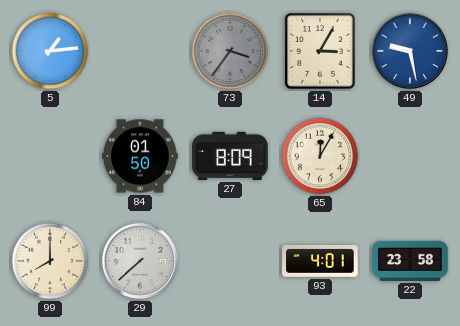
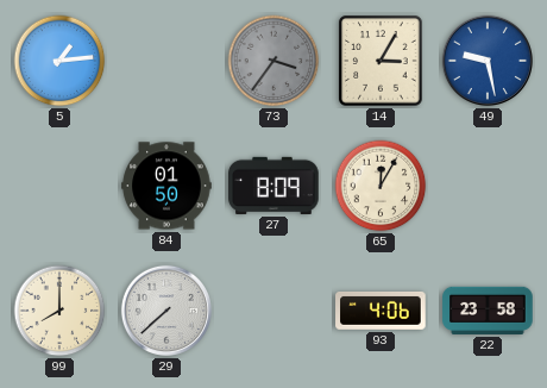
93: 4:01 -> 4:06
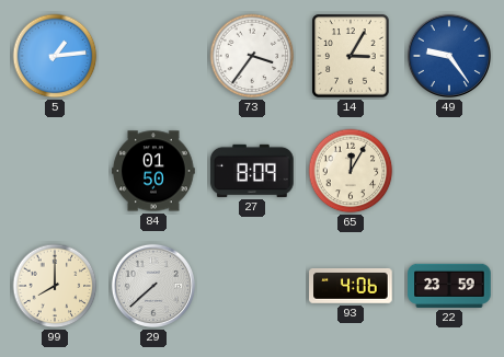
73 dial: grey -> white
49: 9:28 -> 9:24
22: 23:58 -> 23:59
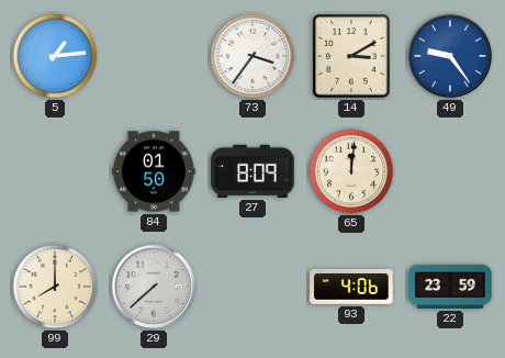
14: 3:05 -> 3:10
65: 12:05 -> 12:01
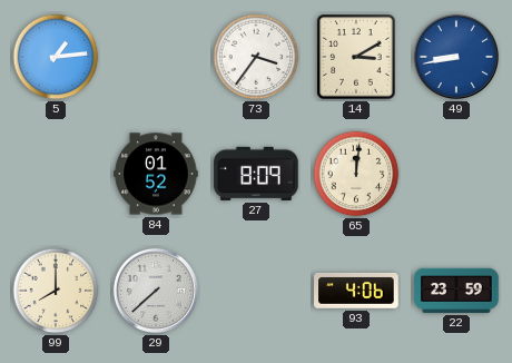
49: 9:24 -> 8:43
84: 01:50 -> 01:52
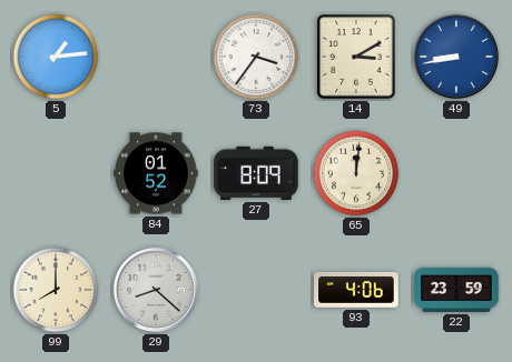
29: 7:38 -> 8:22
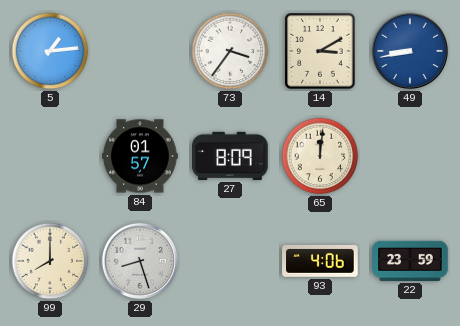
84: 01:52 -> 01:57
29: 8:22 -> 8:27
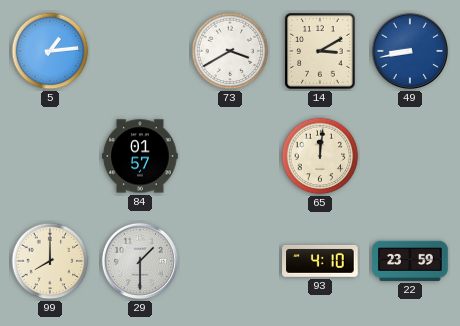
73: 3:36 -> 3:40
27: 8:09 -> none
29: 8:27 -> 1:30
93: 4:06 -> 4:10
